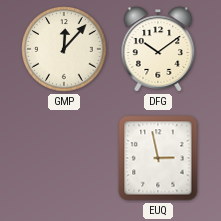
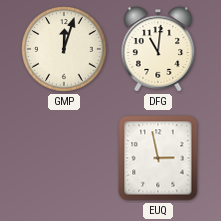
GMP: 12:07 -> 12:03
DFG: 10:09 -> 11:01
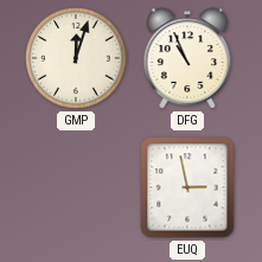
DFG: 11:01 -> 10:56
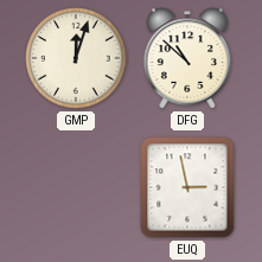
DFG: 10:56 -> 10:52
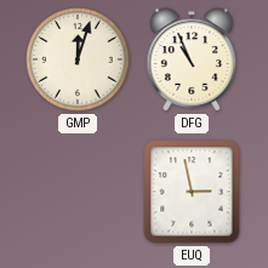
DFG: 10:52 -> 10:56
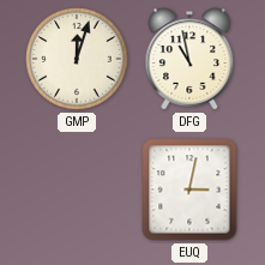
DFG: 10:56 -> 10:58
EUQ: 2:58 -> 3:02
